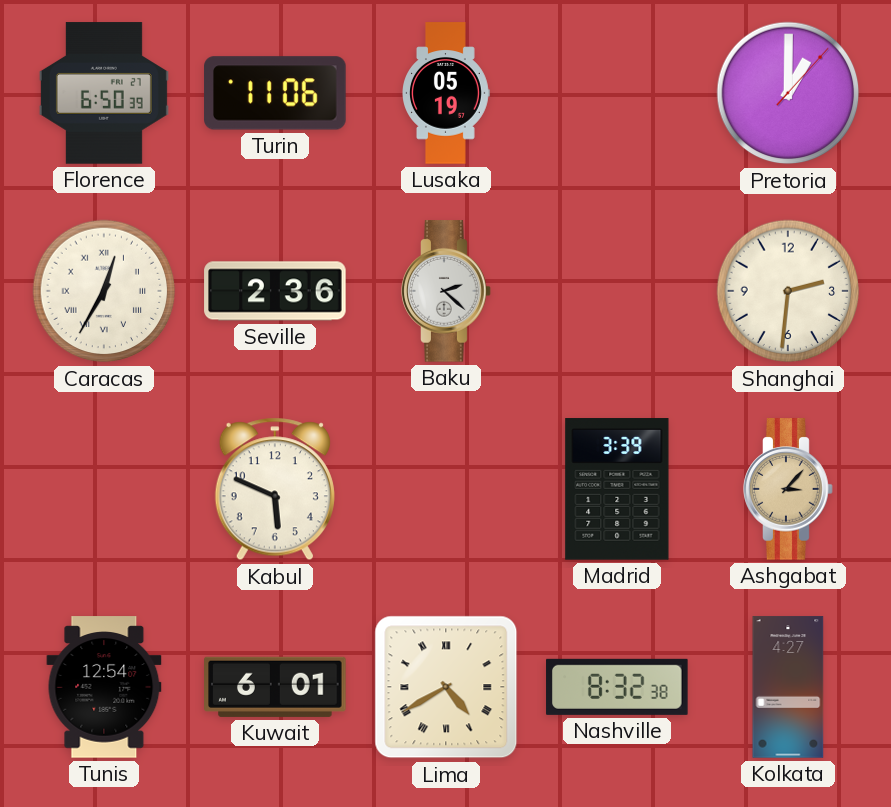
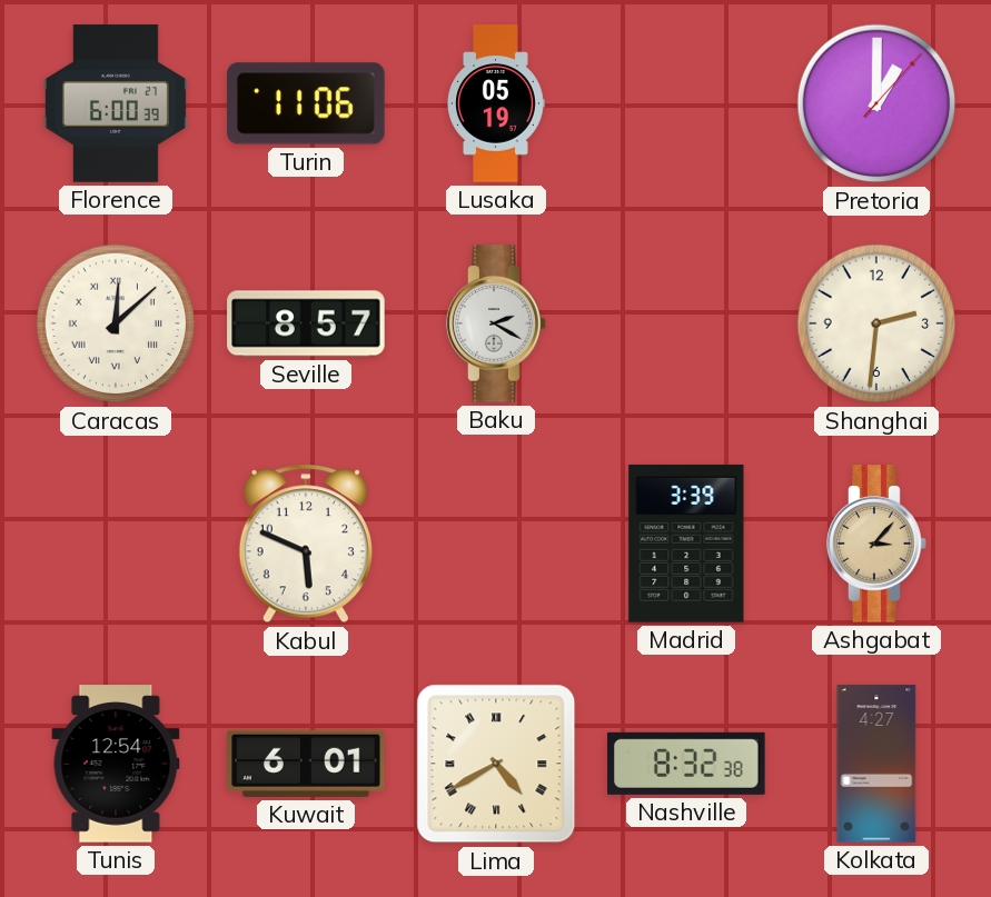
Florence: 6:50 -> 6:00
Caracas: 12:35 -> 12:08
Seville: 2:36 -> 8:57
Baku: 2:22 -> 2:20
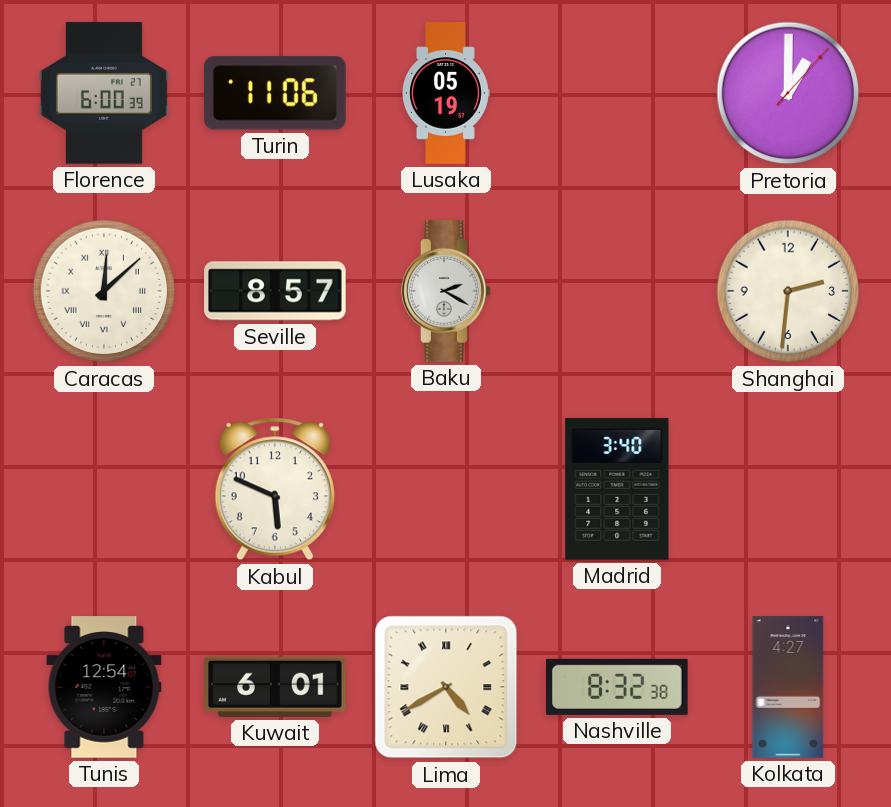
Madrid: 3:39 -> 3:40
Ashgabat: 3:07 -> none
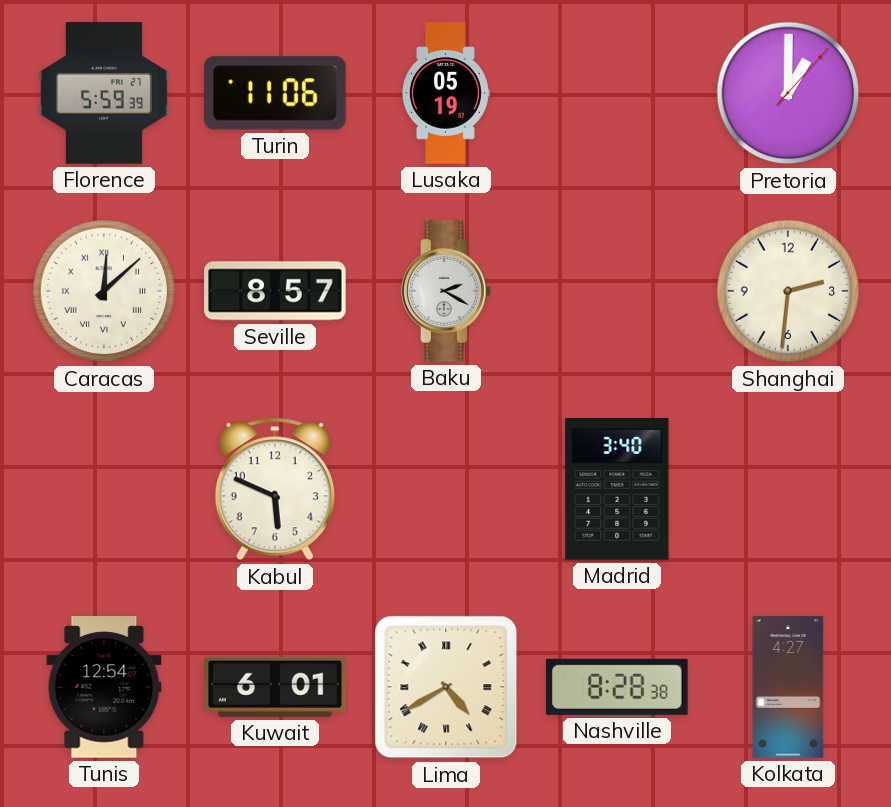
Florence: 6:00 -> 5:59
Nashville: 8:32 -> 8:28
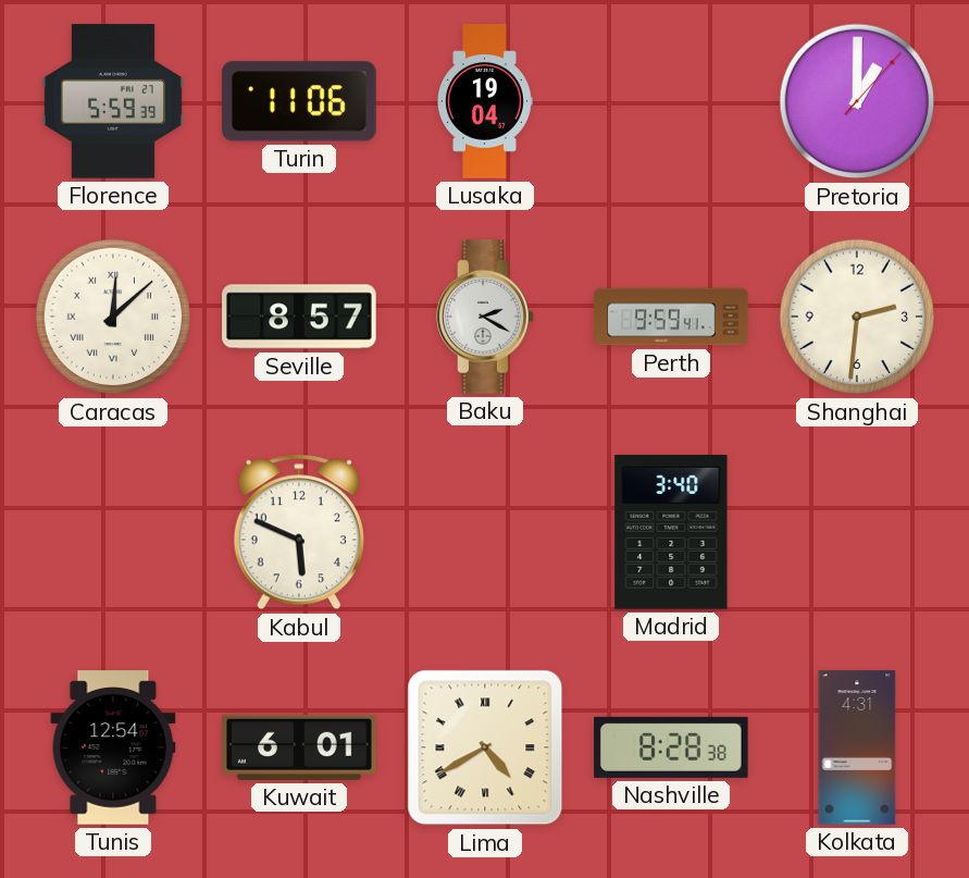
Lusaka: 05:19 -> 19:04
Perth: none -> 9:59
Kolkata: 4:27 -> 4:31
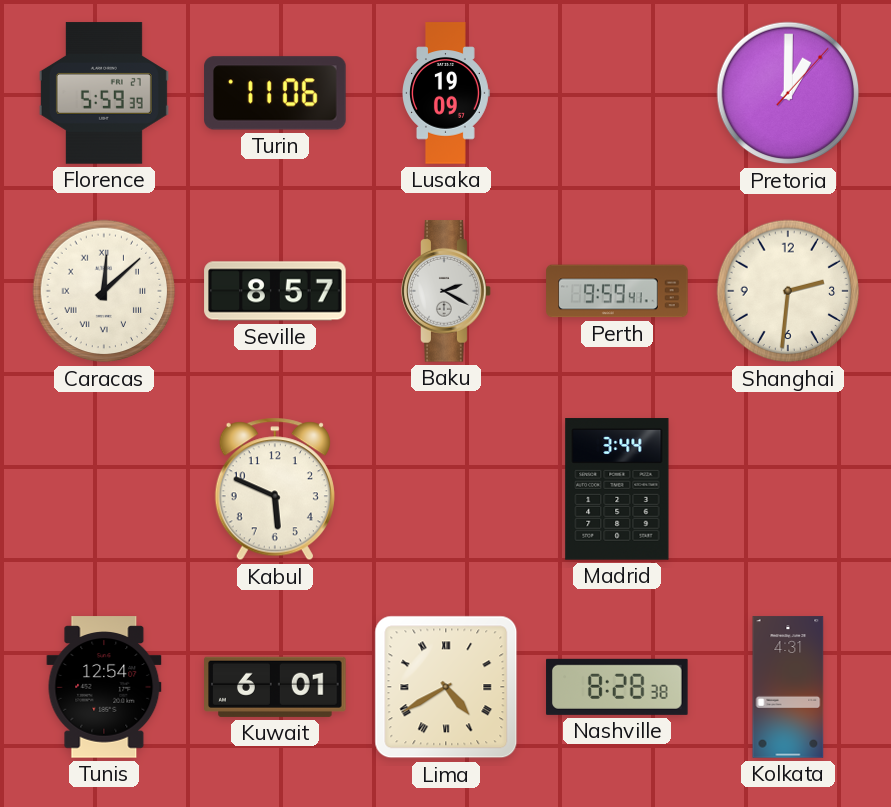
Lusaka: 19:04 -> 19:09
Madrid: 3:40 -> 3:44
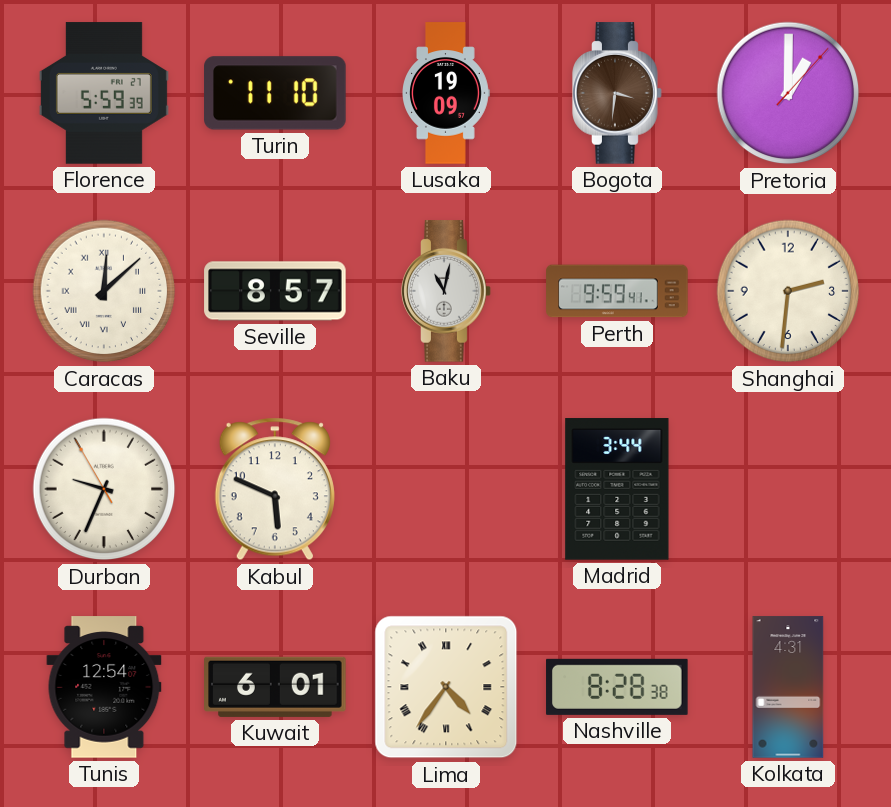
Turin: 11:06 -> 11:10
Bogota: none -> 3:31
Baku: 2:20 -> 11:02
Durban: none -> 9:33
Lima: 4:40 -> 4:36
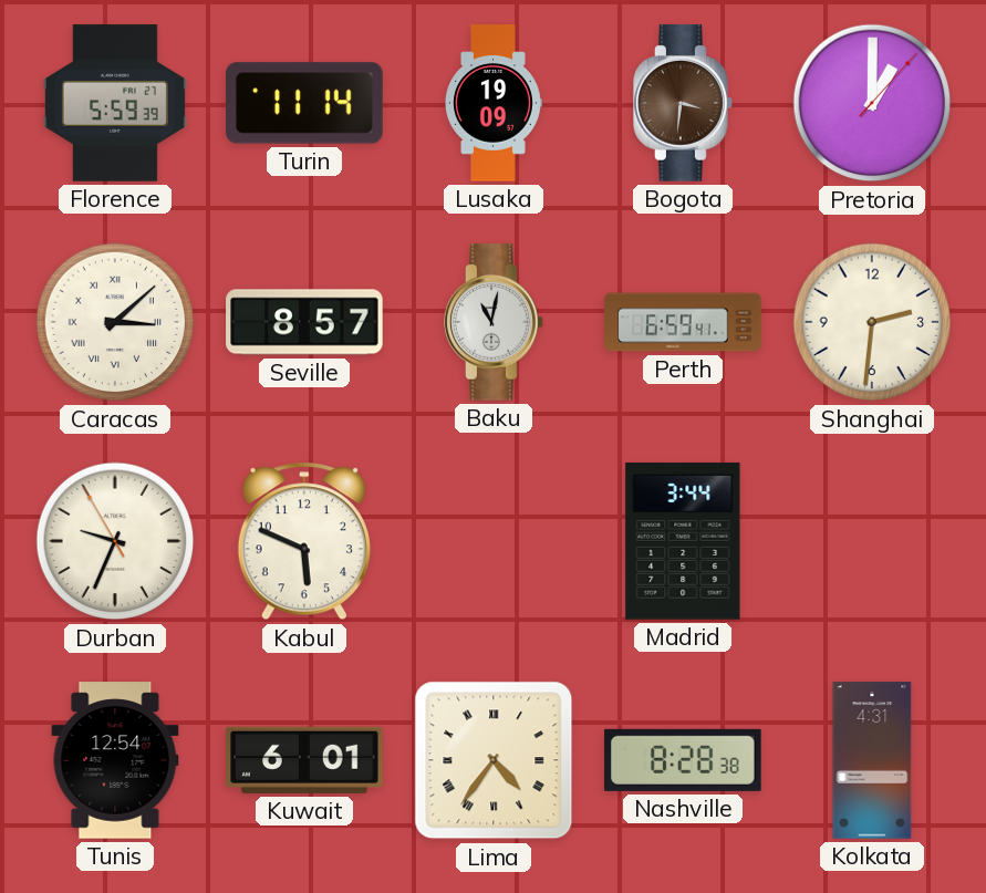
Turin: 11:10 -> 11:14
Caracas: 12:08 -> 3:08
Perth: 9:59 -> 6:59
